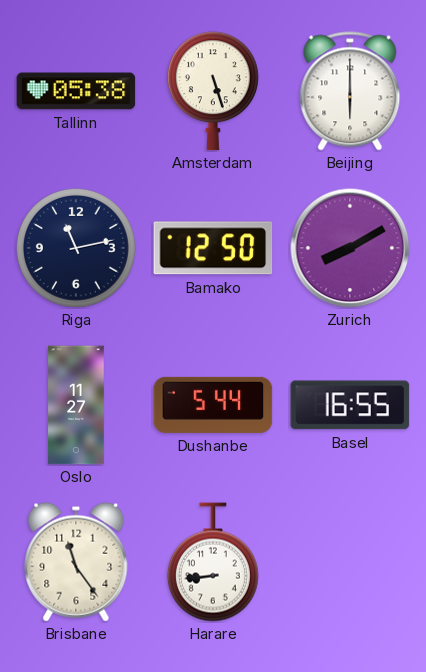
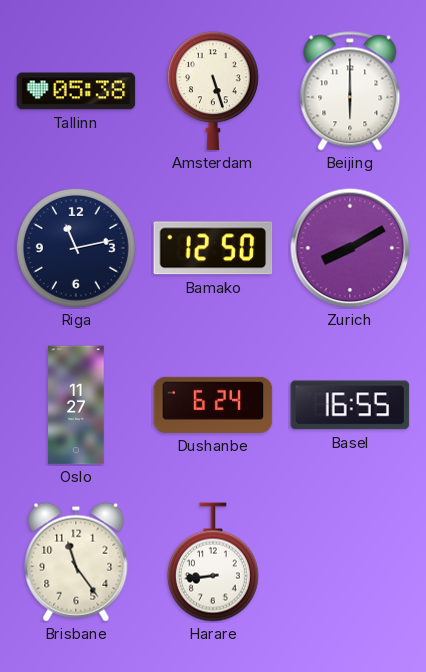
Dushanbe: 5:44 -> 6:24
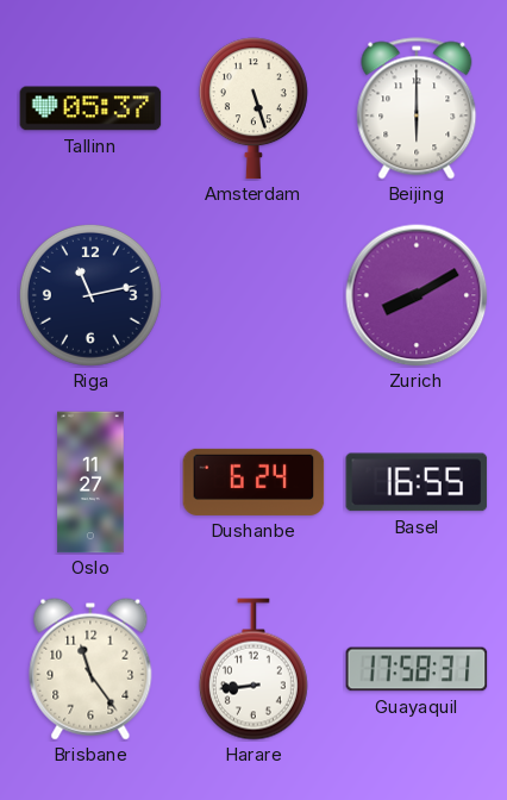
Tallinn: 05:38 -> 05:37
Bamako: 12:50 -> none
Guayaquil: none -> 17:58
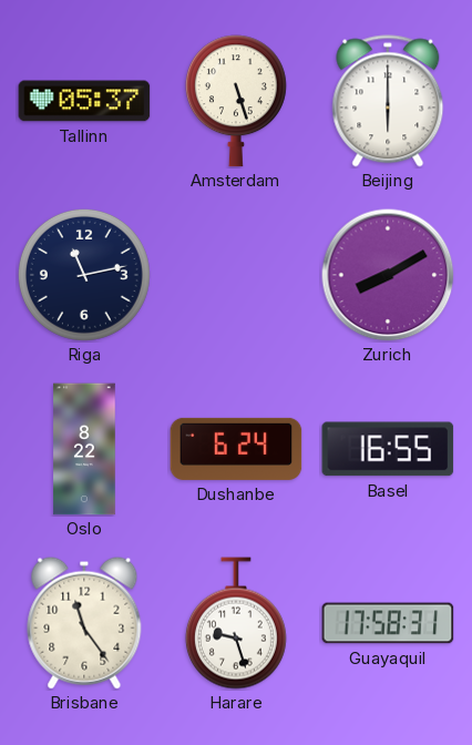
Oslo: 11:27 -> 8:22
Harare: 8:44 -> 9:27
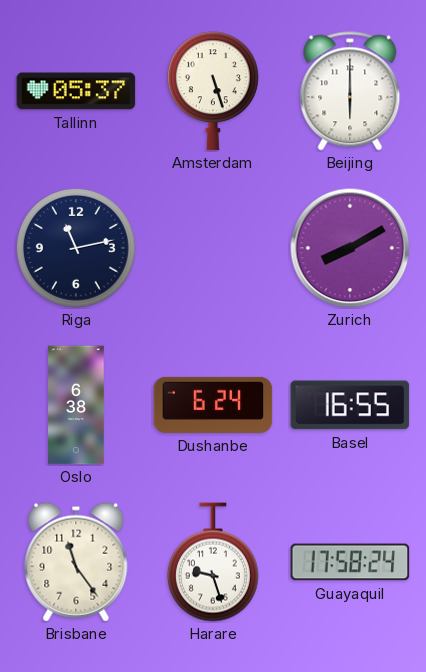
Oslo: 8:22 -> 6:38
Guayaquil: 17:58:31 -> 17:58:24
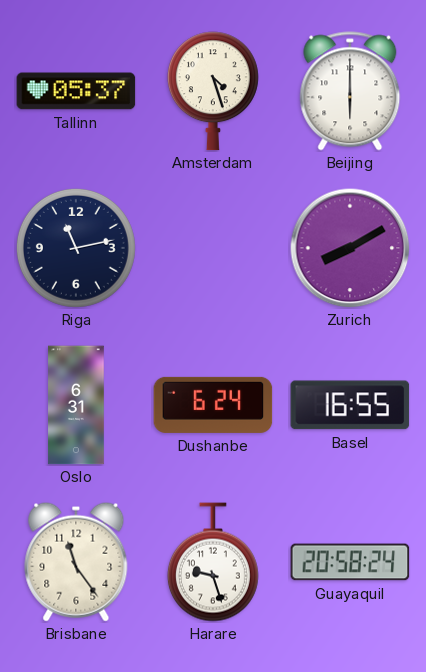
Amsterdam: 5:27 -> 4:27
Oslo: 6:38 -> 6:31
Guayaquil: 17:58 -> 20:58
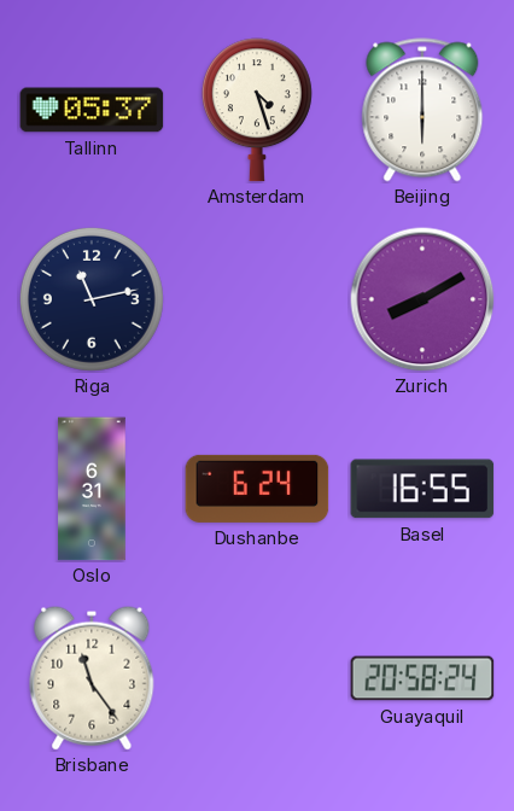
Harare: 9:27 -> none
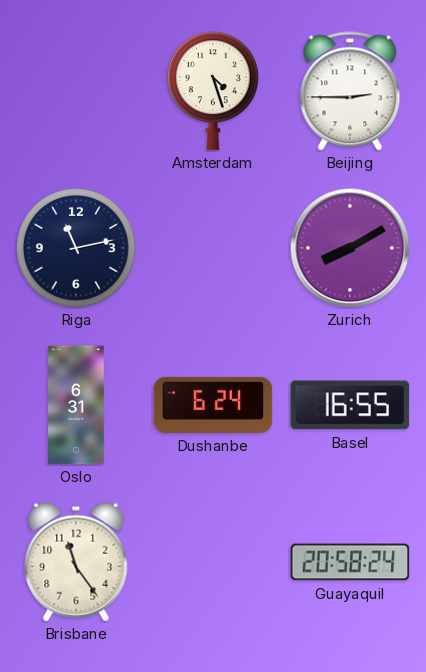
Tallinn: 05:37 -> none
Beijing: 6:00 -> 2:45
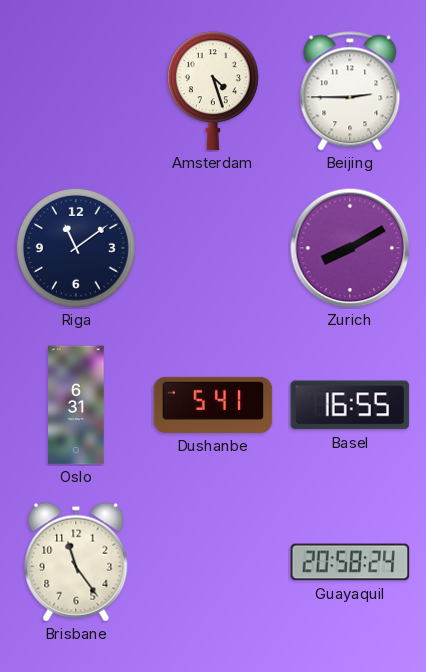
Riga: 11:13 -> 11:09
Dushanbe: 6:24 -> 5:41
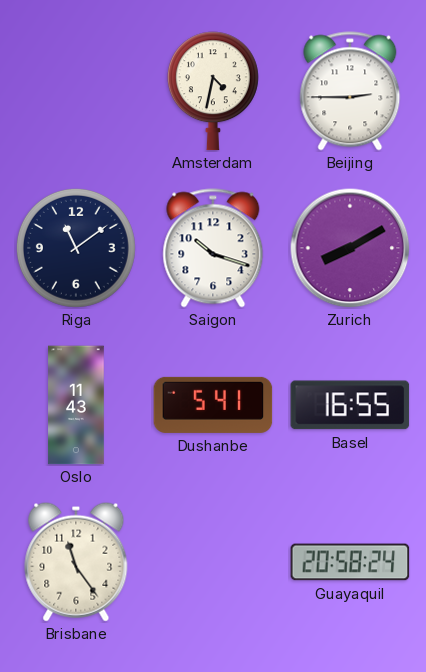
Amsterdam: 4:27 -> 4:32
Saigon: none -> 10:18
Oslo: 6:31 -> 11:43
